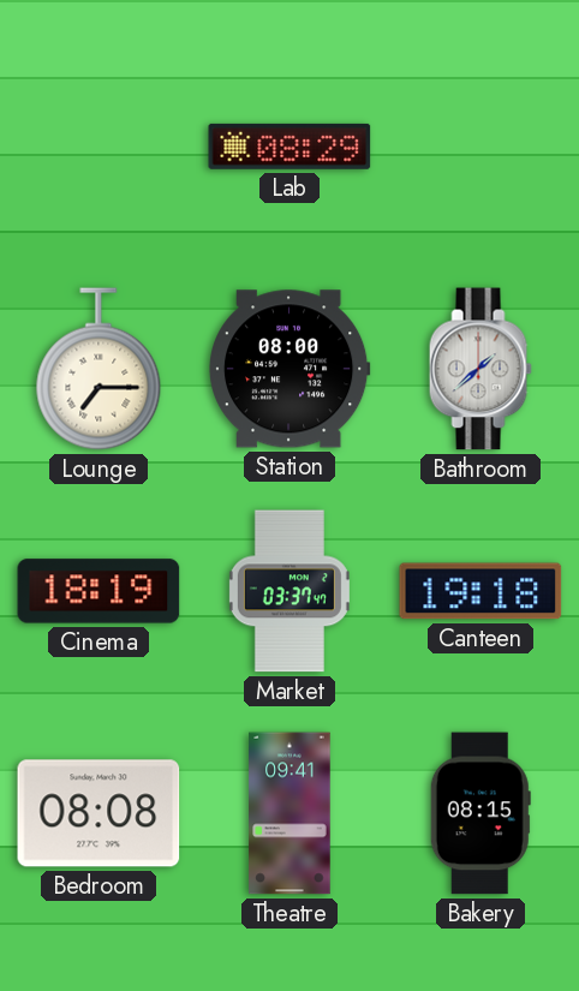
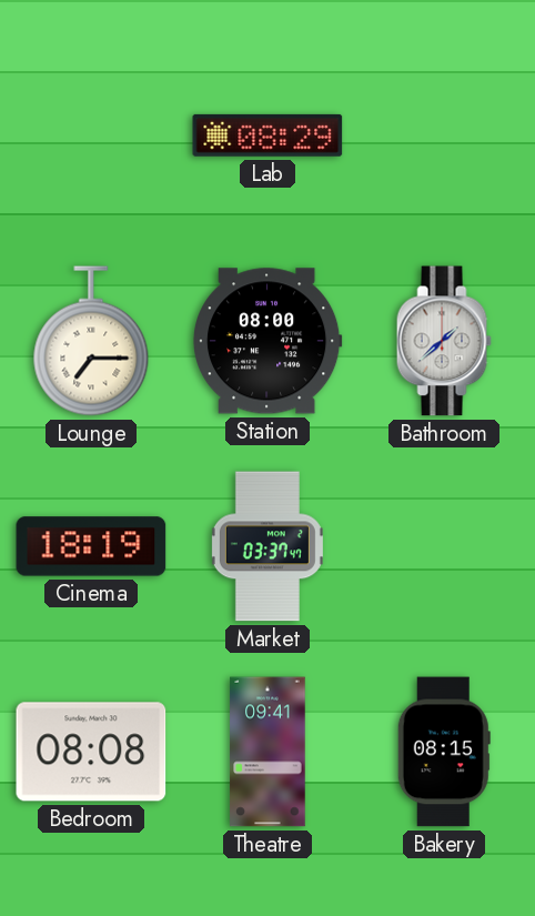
Canteen: 19:18 -> none
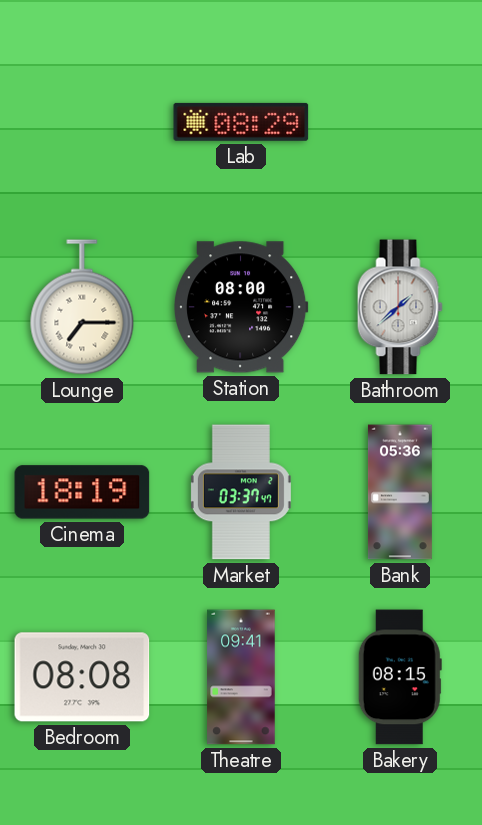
Bank: none -> 05:36
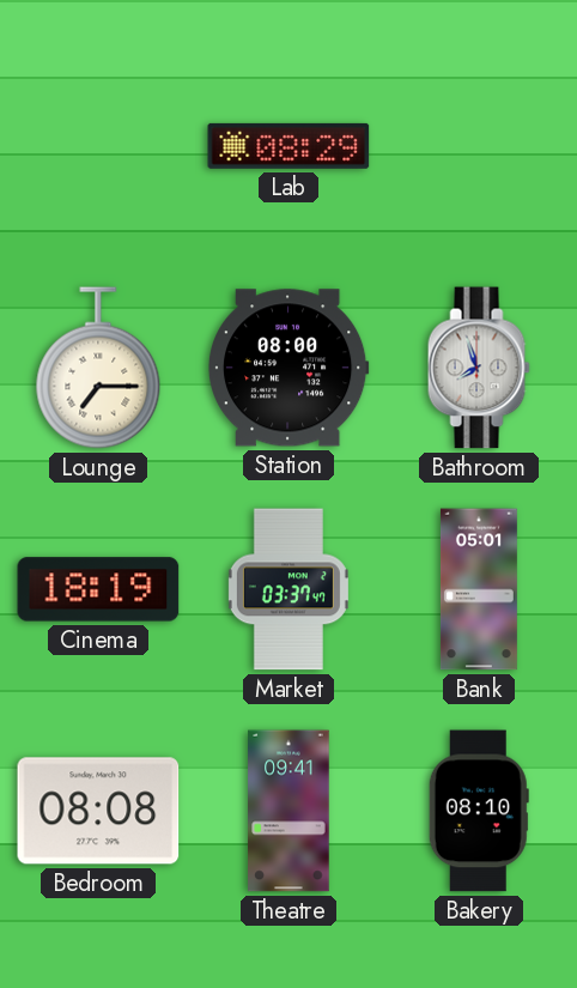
Bathroom: 1:38 -> 7:57
Bank: 05:36 -> 05:01
Bakery: 08:15 -> 08:10
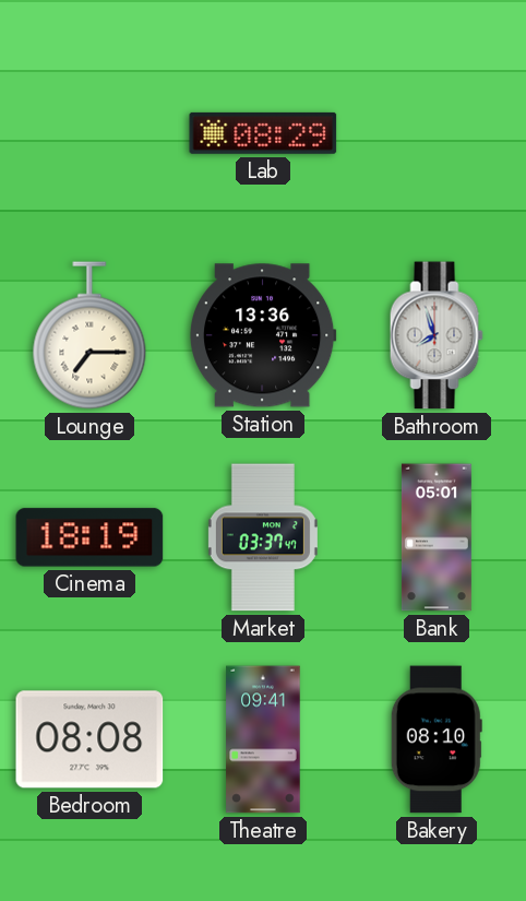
Station: 08:00 -> 13:36
